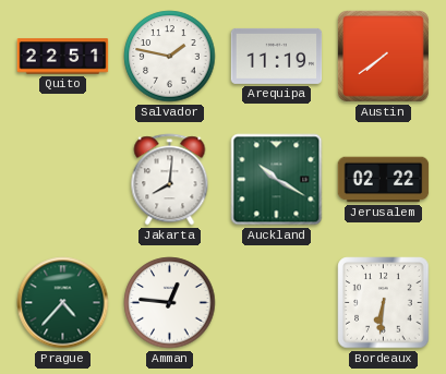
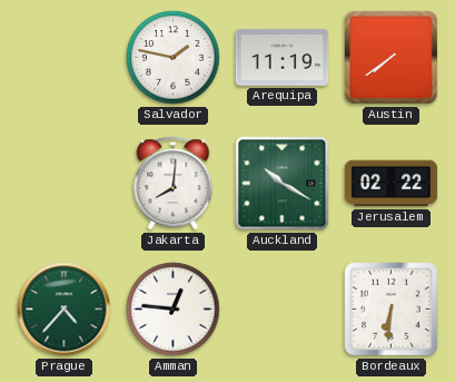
Quito: 22:51 -> none
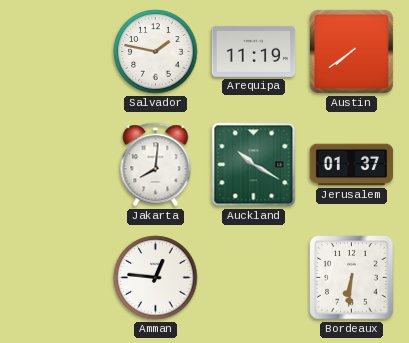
Jerusalem: 02:22 -> 01:37
Prague: 4:37 -> none
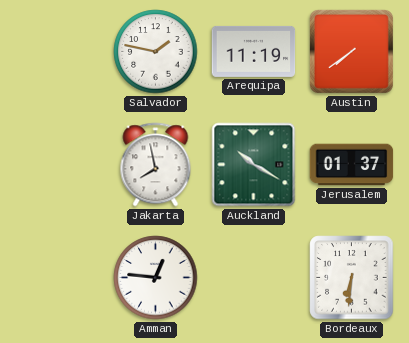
Jakarta: 8:01 -> 7:58
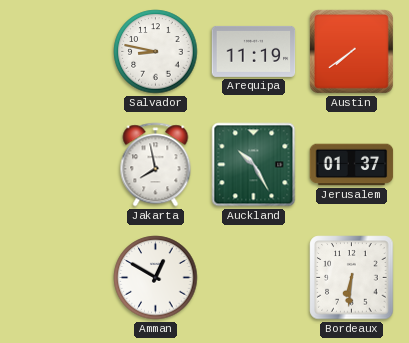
Salvador: 1:47 -> 8:47
Auckland: 10:20 -> 10:25
Amman: 12:46 -> 12:50
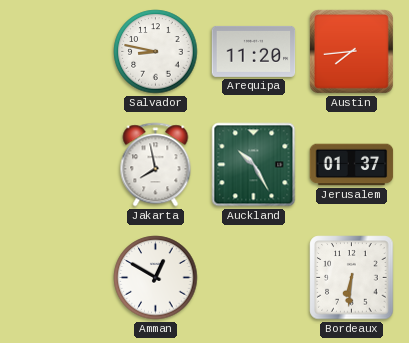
Arequipa: 11:19 -> 11:20
Austin: 7:39 -> 7:44
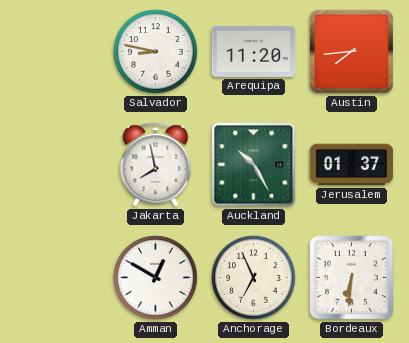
Anchorage: none -> 6:56
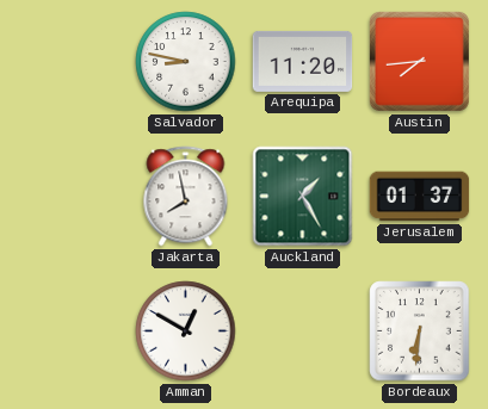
Auckland: 10:25 -> 1:25
Anchorage: 6:56 -> none
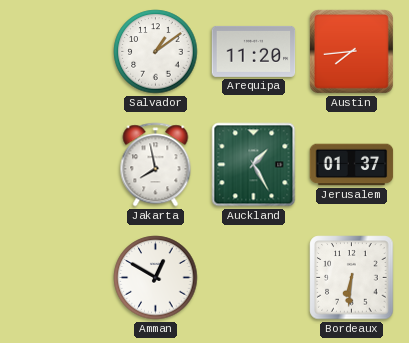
Salvador: 8:47 -> 1:09
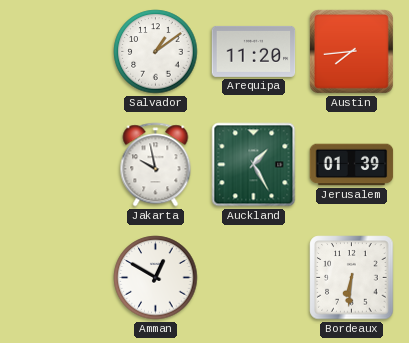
Jakarta: 7:58 -> 9:58
Jerusalem: 01:37 -> 01:39
